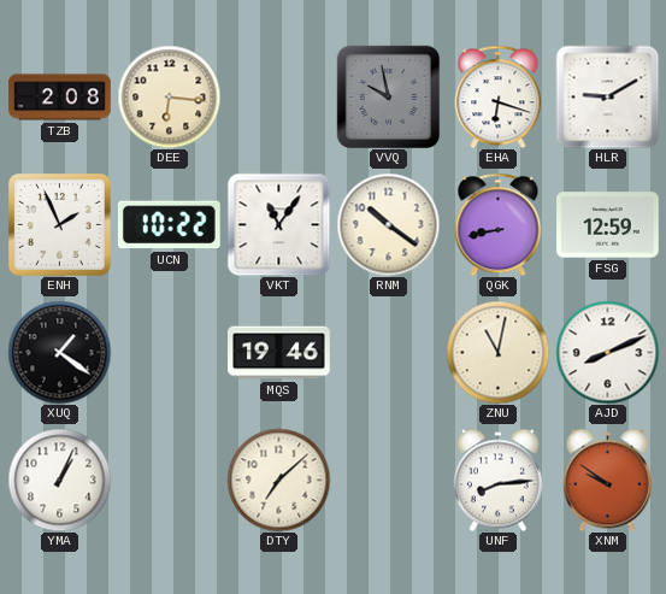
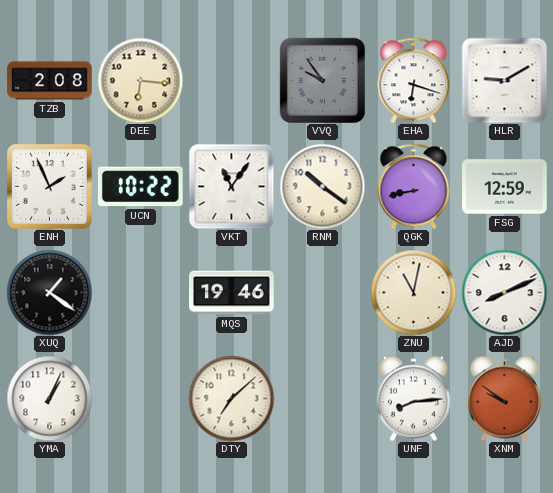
VVQ: 9:58 -> 9:54
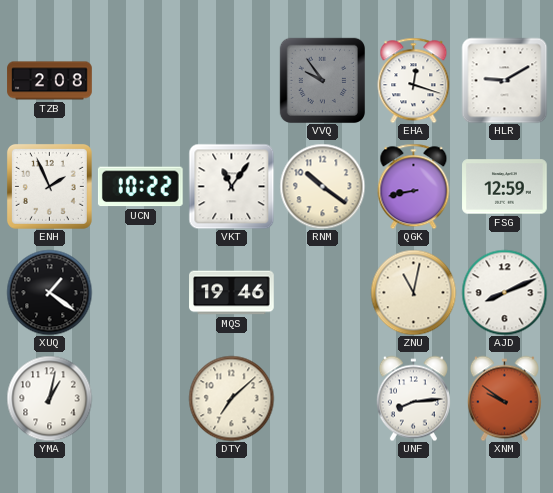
DEE: 6:16 -> none
EHA: 6:18 -> 12:18
YMA: 1:04 -> 1:02
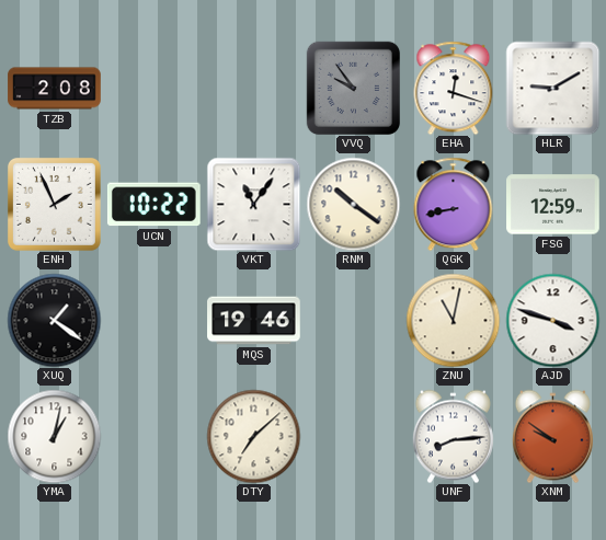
AJD: 8:11 -> 3:48
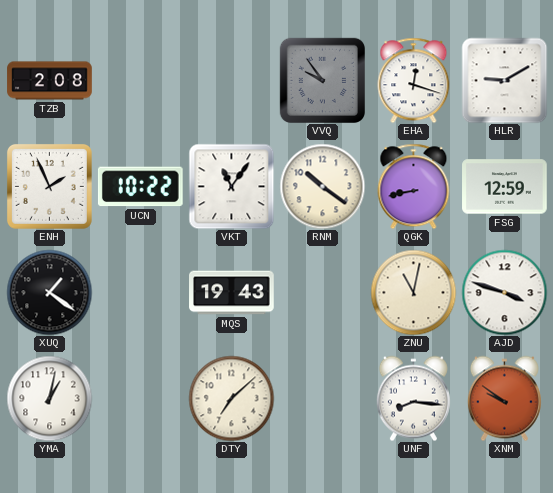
MQS: 19:46 -> 19:43
UNF: 8:14 -> 8:16
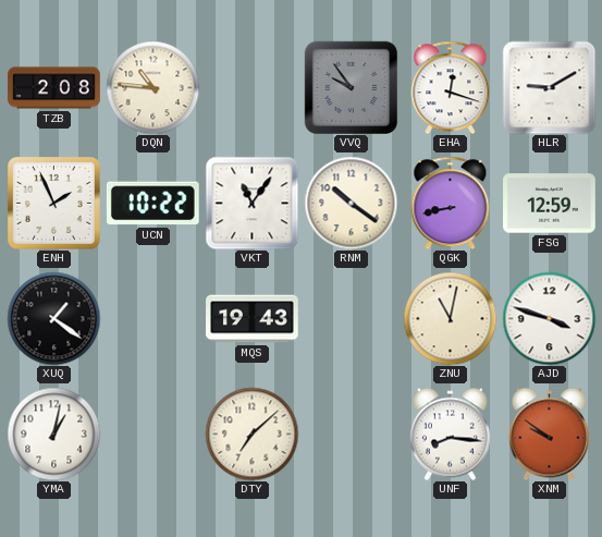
DQN: none -> 10:46
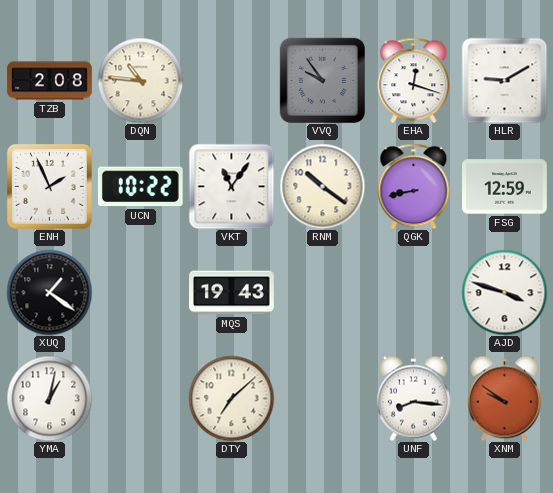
ZNU: 11:02 -> none
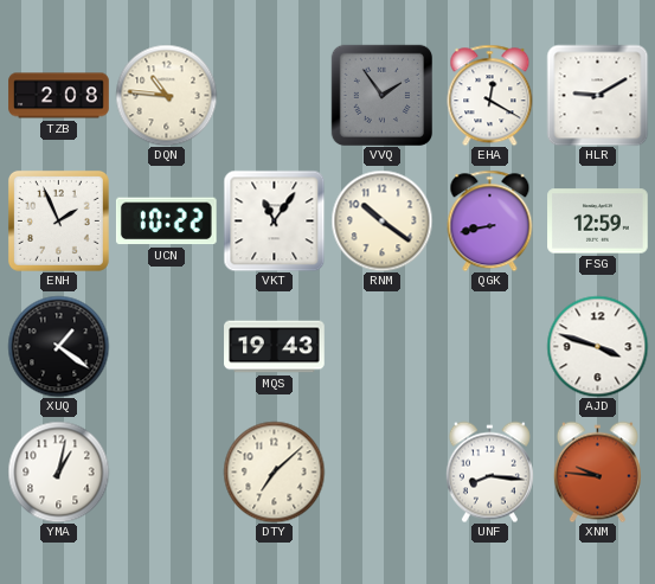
VVQ: 9:54 -> 1:54
EHA: 12:18 -> 12:20
XNM: 9:51 -> 9:46
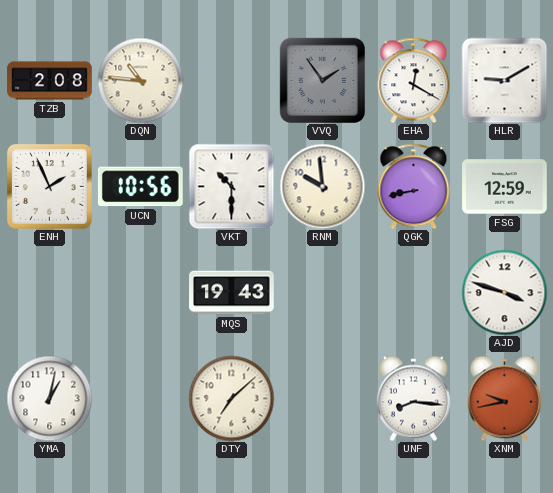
UCN: 10:22 -> 10:56
VKT: 11:06 -> 10:30
RNM: 10:21 -> 9:59
XUQ: 1:21 -> none
XNM: 9:46 -> 9:43
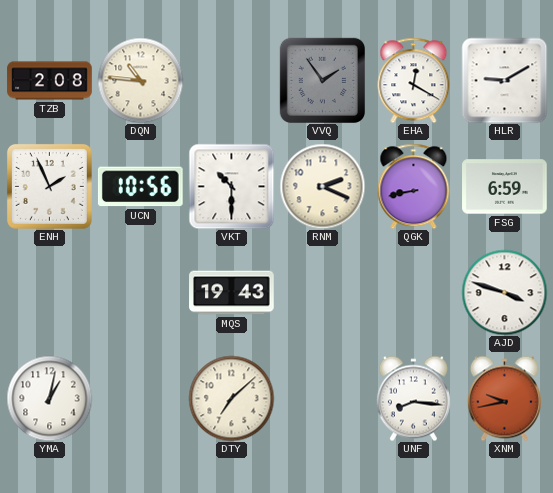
RNM: 9:59 -> 2:19
FSG: 12:59 -> 6:59
